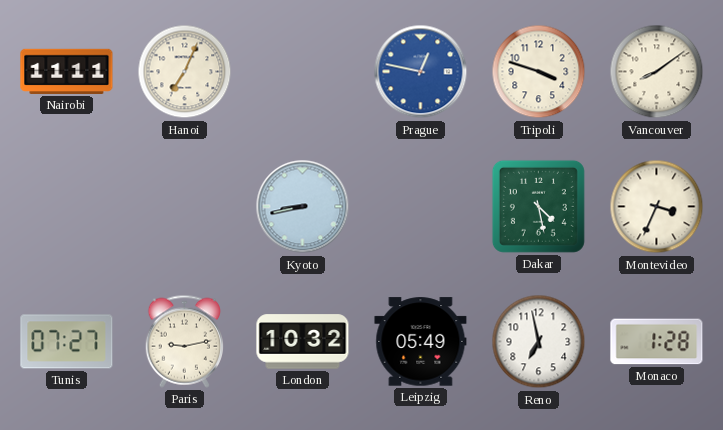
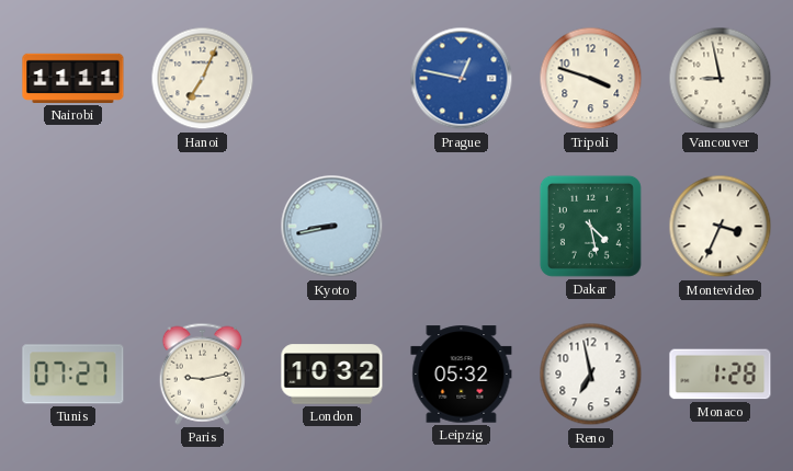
Vancouver: 8:09 -> 8:58
Leipzig: 05:49 -> 05:32
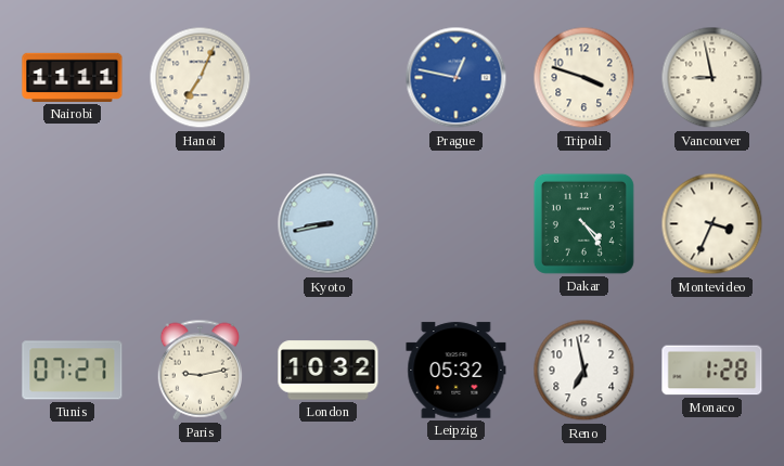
Dakar: 4:28 -> 4:24
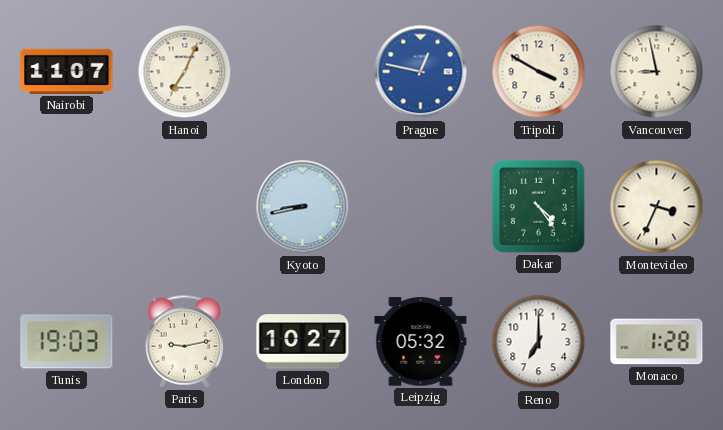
Nairobi: 11:11 -> 11:07
Tripoli: 3:48 -> 3:50
Tunis: 07:27 -> 19:03
London: 10:32 -> 10:27
Reno: 6:58 -> 7:00
